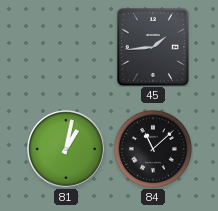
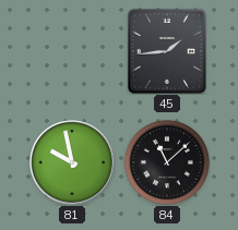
81: 1:02 -> 9:58
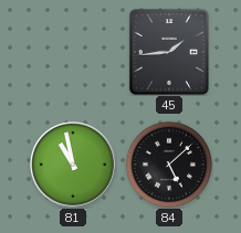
81: 9:58 -> 10:58
84: 11:08 -> 5:08
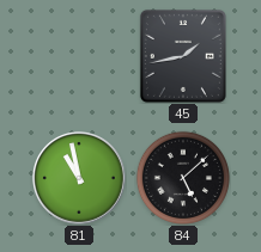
45: 1:44 -> 1:43
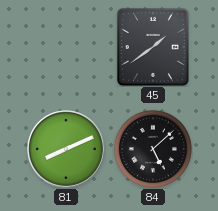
45: 1:43 -> 1:39
81: 10:58 -> 8:11
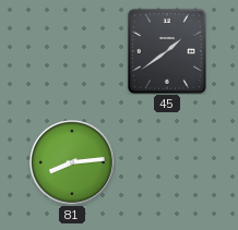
81: 8:11 -> 8:14
84: 5:08 -> none
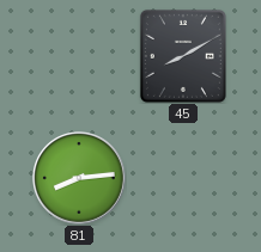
45: 1:39 -> 8:10
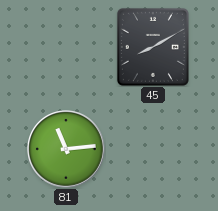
81: 8:14 -> 11:14
